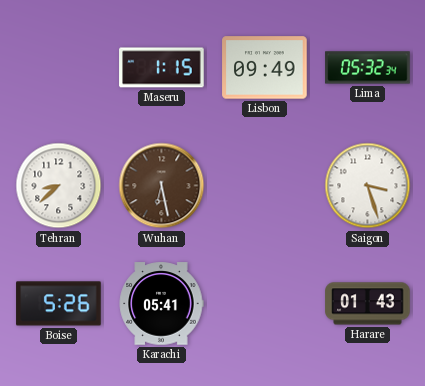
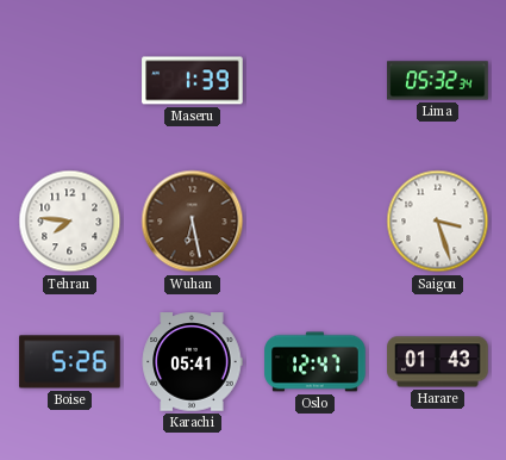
Maseru: 1:15 -> 1:39
Lisbon: 09:49 -> none
Tehran: 8:38 -> 7:46
Oslo: none -> 12:47
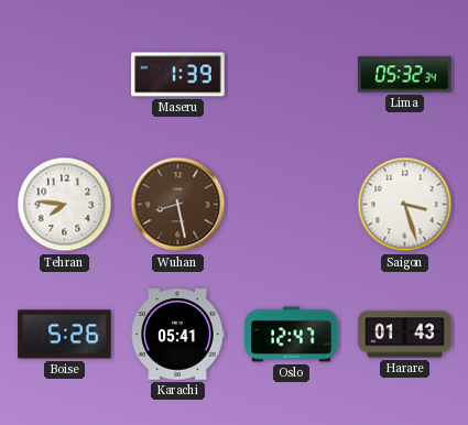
Wuhan: 6:28 -> 8:28
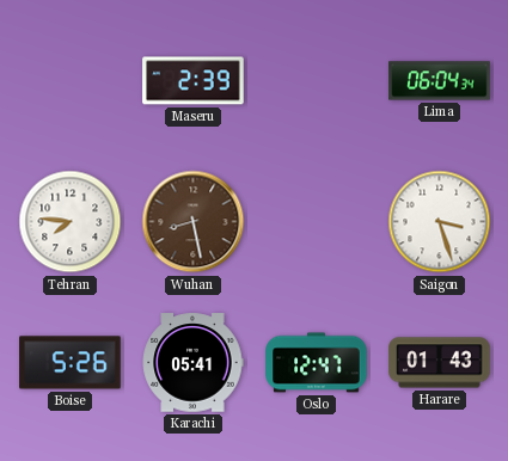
Maseru: 1:39 -> 2:39
Lima: 05:32 -> 06:04
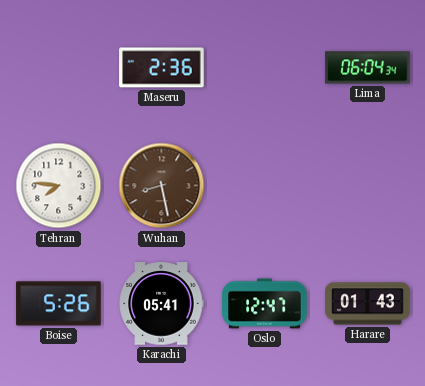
Maseru: 2:39 -> 2:36
Saigon: 3:27 -> none
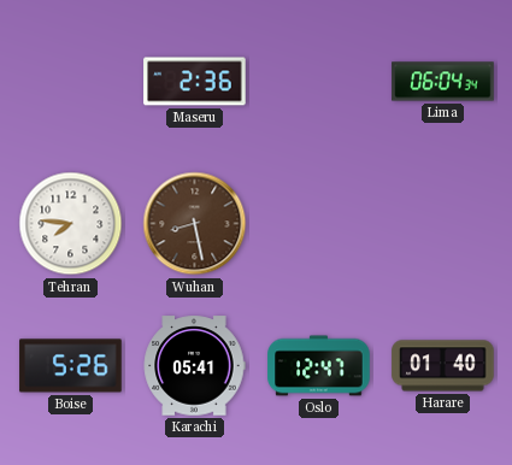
Harare: 01:43 -> 01:40
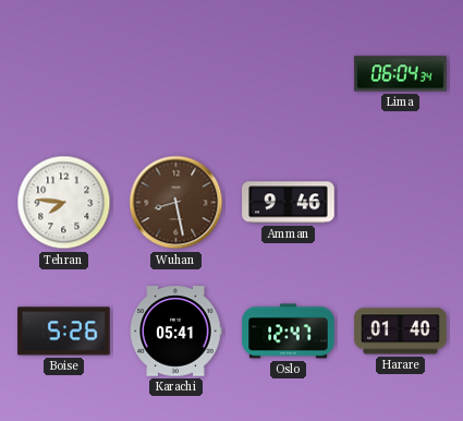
Maseru: 2:36 -> none
Amman: none -> 9:46
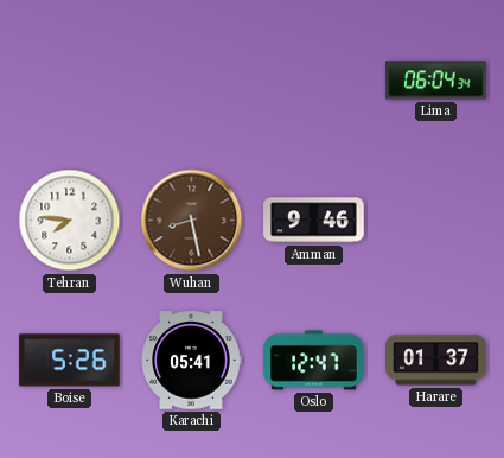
Harare: 01:40 -> 01:37
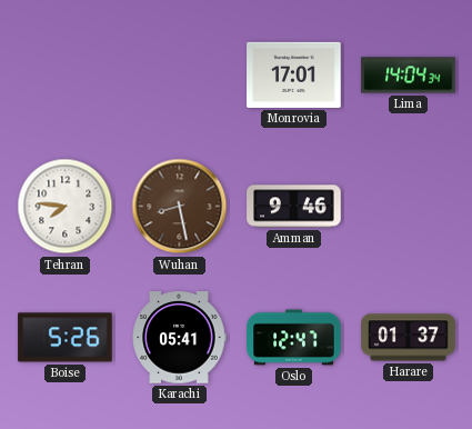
Monrovia: none -> 17:01
Lima: 06:04 -> 14:04
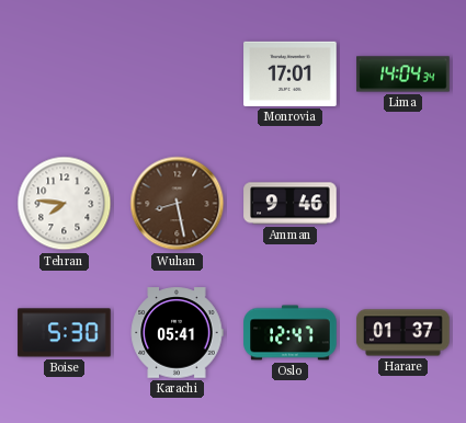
Boise: 5:26 -> 5:30
